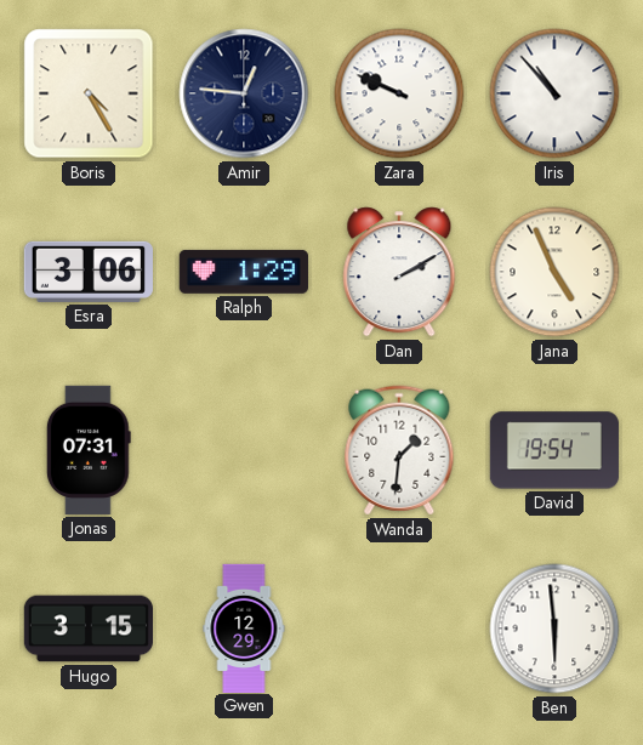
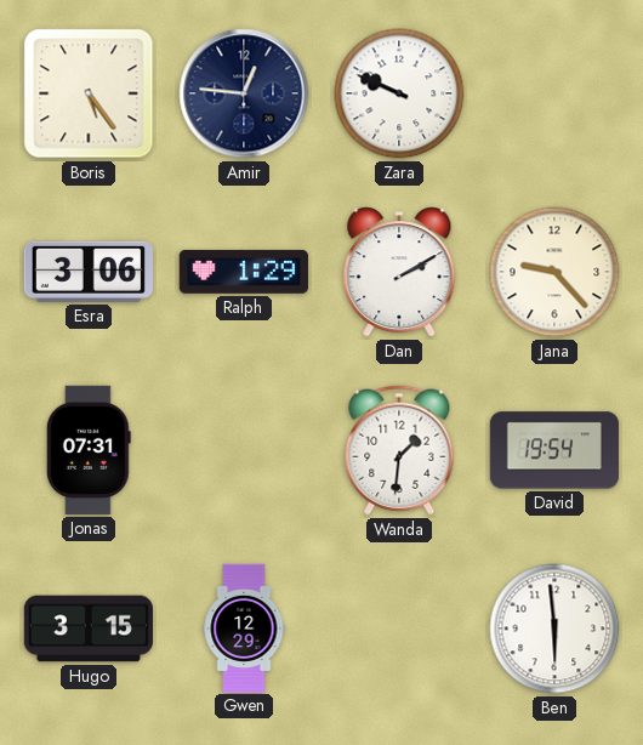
Boris: 4:25 -> 5:24
Iris: 10:53 -> none
Jana: 4:56 -> 9:23
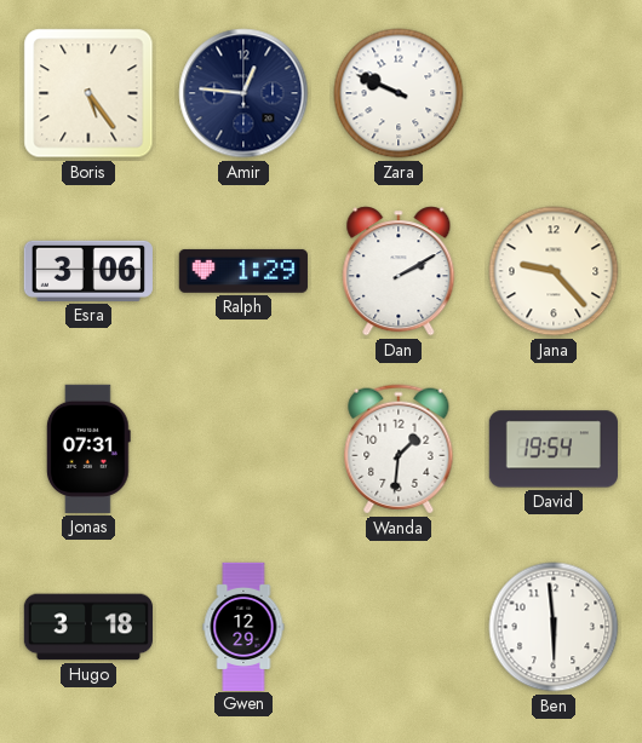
Hugo: 3:15 -> 3:18
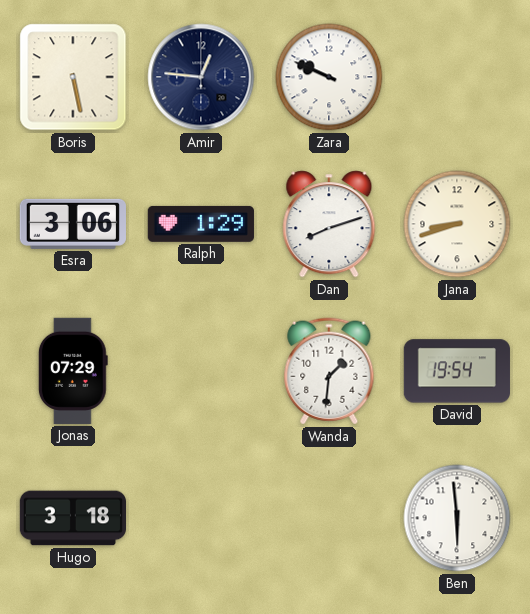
Boris: 5:24 -> 5:28
Dan: 2:10 -> 8:12
Jana: 9:23 -> 8:42
Jonas: 07:31 -> 07:29
Gwen: 12:29 -> none
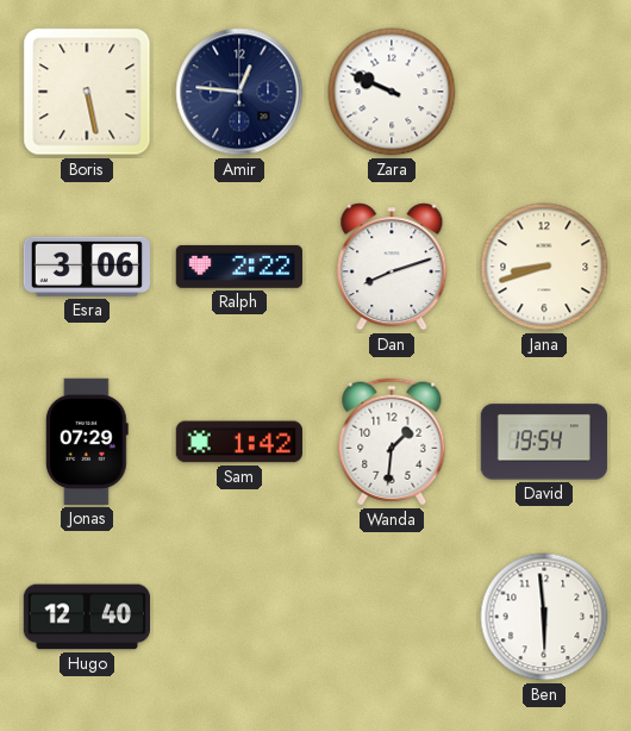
Ralph: 1:29 -> 2:22
Sam: none -> 1:42
Hugo: 3:18 -> 12:40
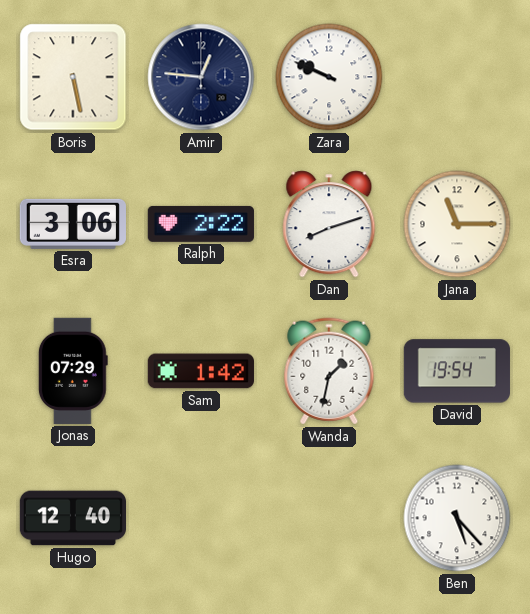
Jana: 8:42 -> 11:15
Wanda: 1:31 -> 1:32
Ben: 5:59 -> 5:23
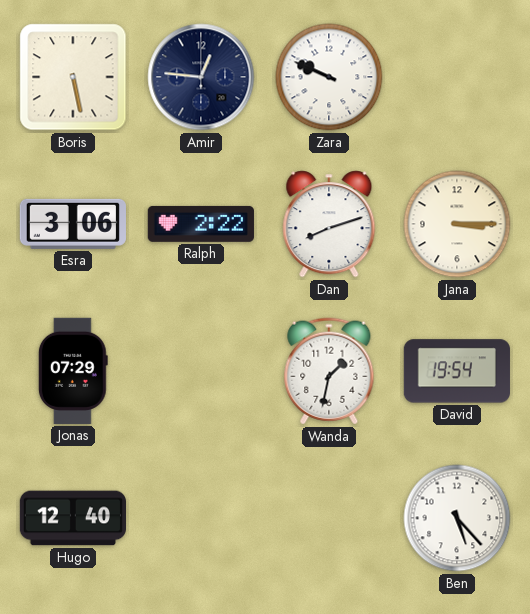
Jana: 11:15 -> 3:15
Sam: 1:42 -> none
